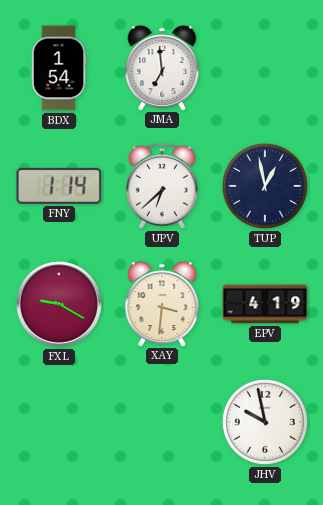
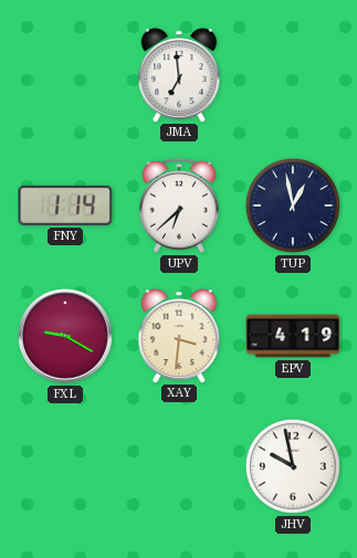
BDX: 1:54 -> none
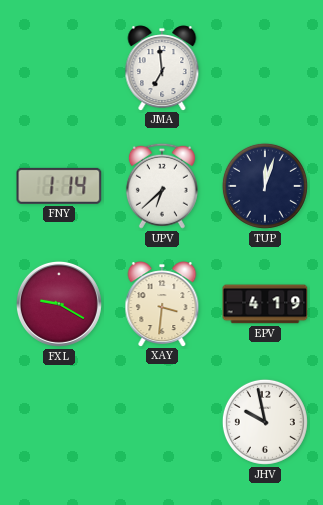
TUP: 12:58 -> 12:03
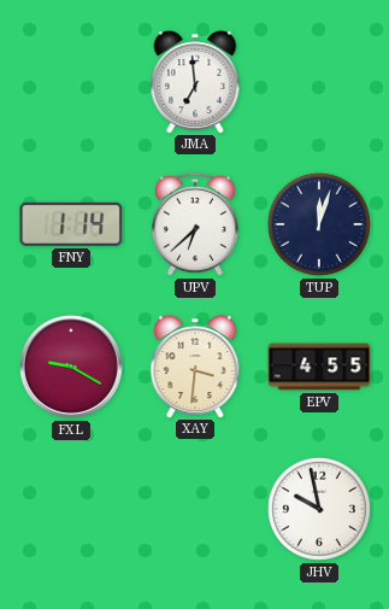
EPV: 4:19 -> 4:55
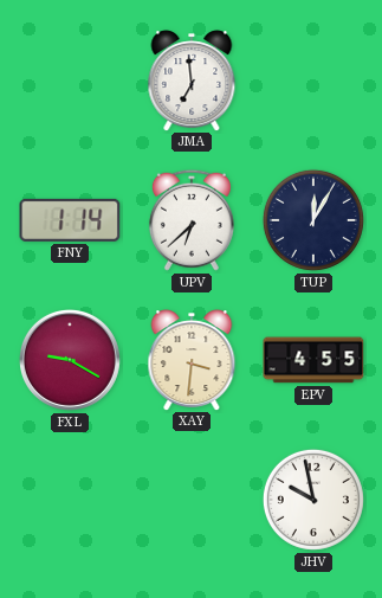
TUP: 12:03 -> 12:05
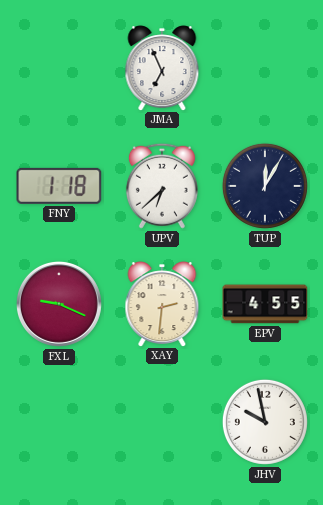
JMA: 6:59 -> 6:56
FNY: 1:14 -> 1:18
FXL: 9:20 -> 9:19
XAY: 3:31 -> 2:31
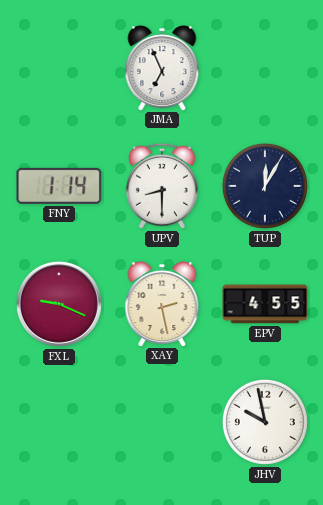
FNY: 1:18 -> 1:14
UPV: 6:38 -> 8:30
XAY: 2:31 -> 2:28
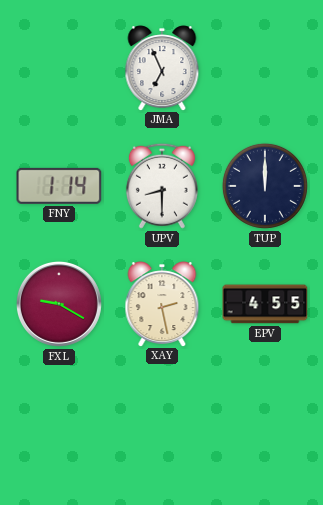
TUP: 12:05 -> 12:00
FXL: 9:19 -> 9:20
JHV: 9:58 -> none
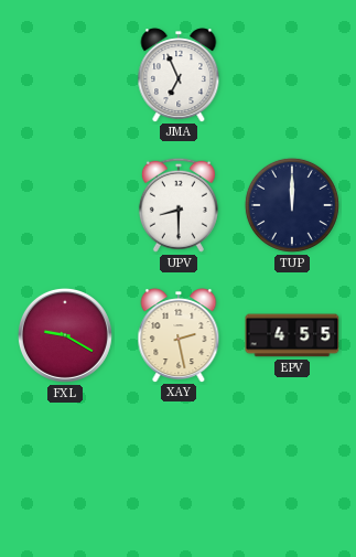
FNY: 1:14 -> none
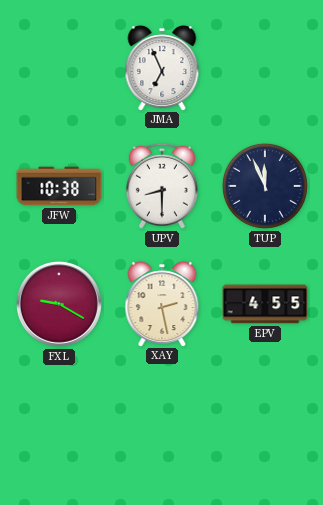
JFW: none -> 10:38
TUP: 12:00 -> 11:56
